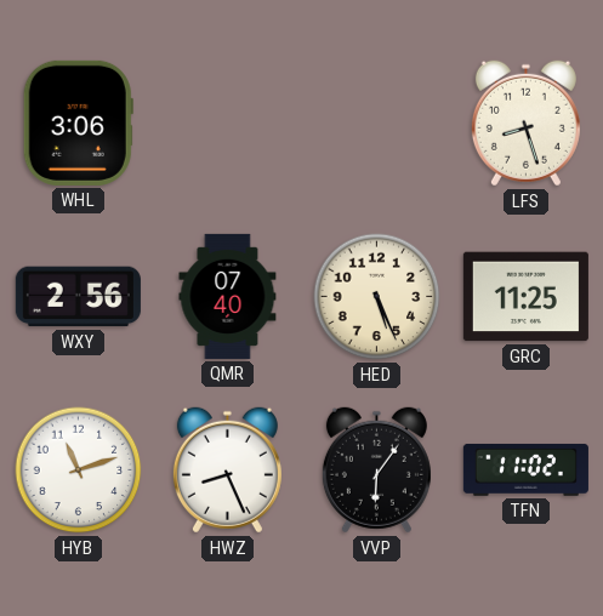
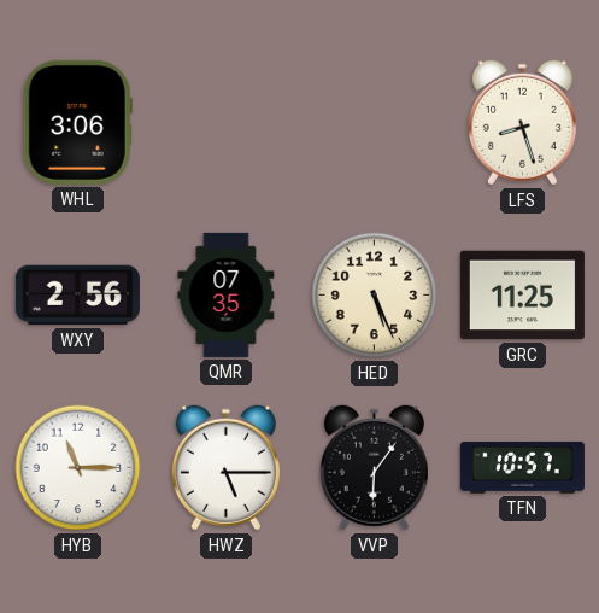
QMR: 07:40 -> 07:35
HYB: 11:12 -> 11:15
HWZ: 8:26 -> 5:15
TFN: 11:02 -> 10:57
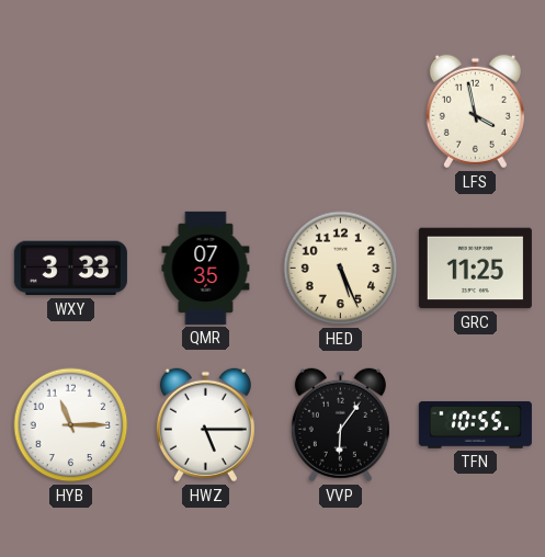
WHL: 3:06 -> none
LFS: 8:27 -> 3:58
WXY: 2:56 -> 3:33
TFN: 10:57 -> 10:55
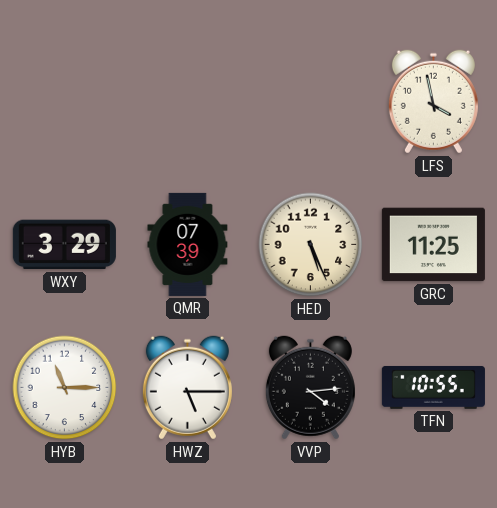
WXY: 3:33 -> 3:29
QMR: 07:35 -> 07:39
VVP: 6:06 -> 4:14
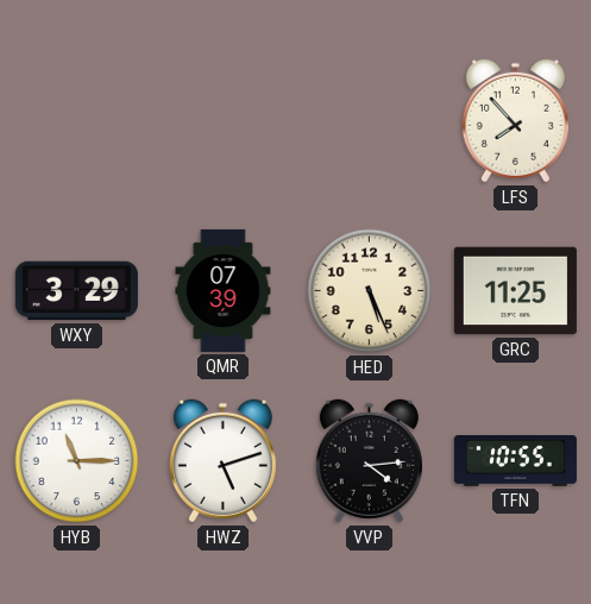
LFS: 3:58 -> 7:53
HWZ: 5:15 -> 5:12
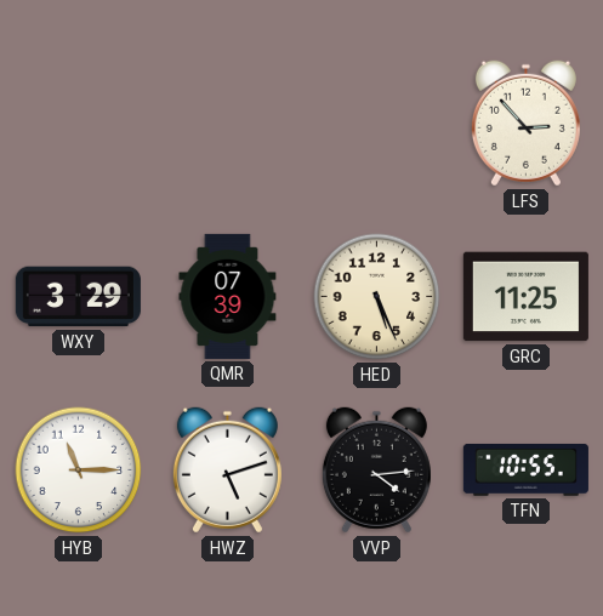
LFS: 7:53 -> 2:53
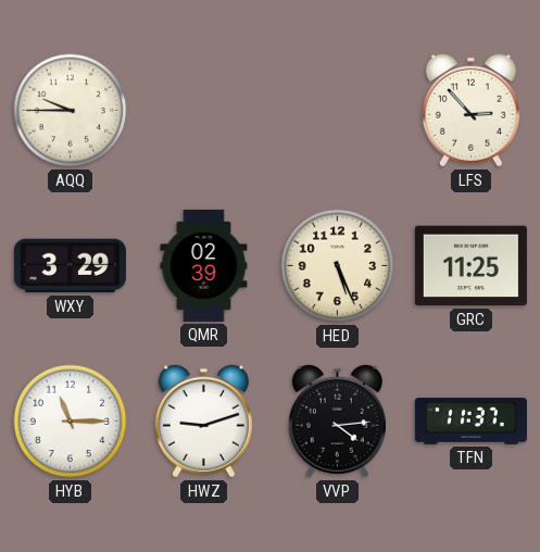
AQQ: none -> 9:45
QMR: 07:39 -> 02:39
HWZ: 5:12 -> 9:12
TFN: 10:55 -> 11:37
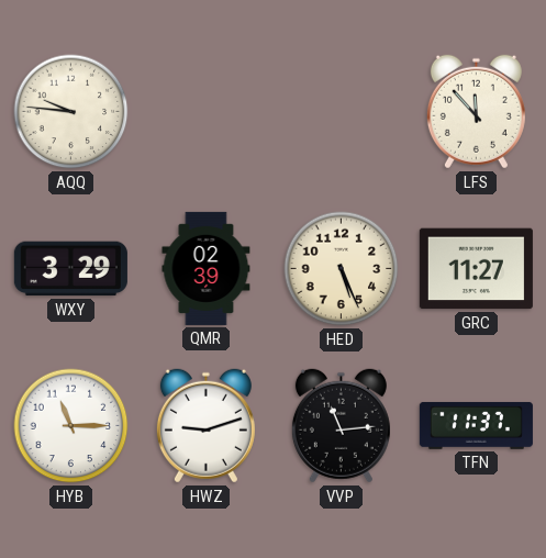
AQQ: 9:45 -> 9:46
LFS: 2:53 -> 11:53
GRC: 11:25 -> 11:27
VVP: 4:14 -> 11:14
